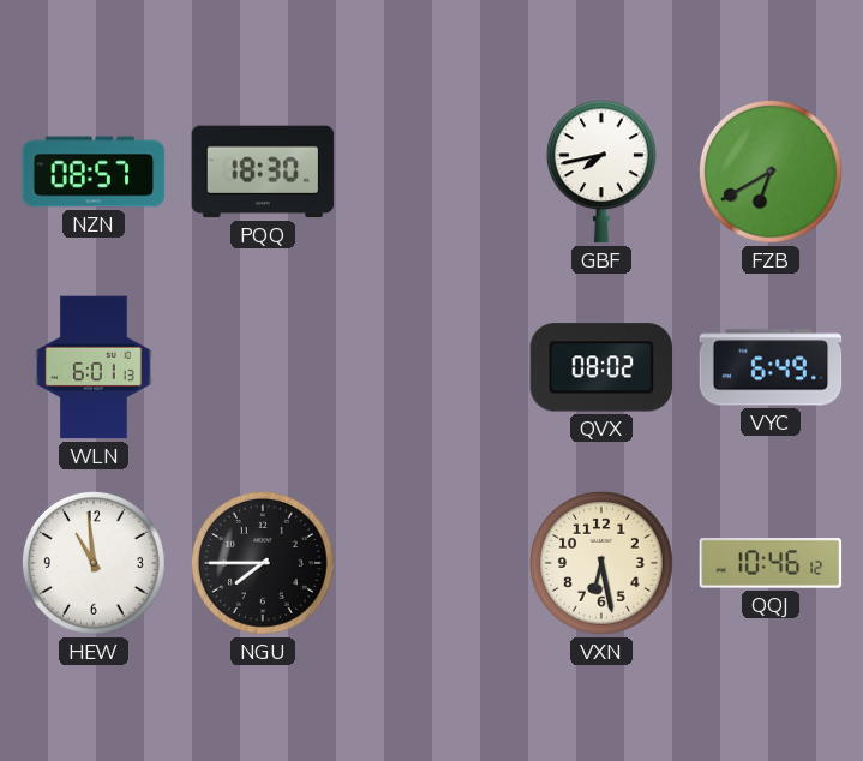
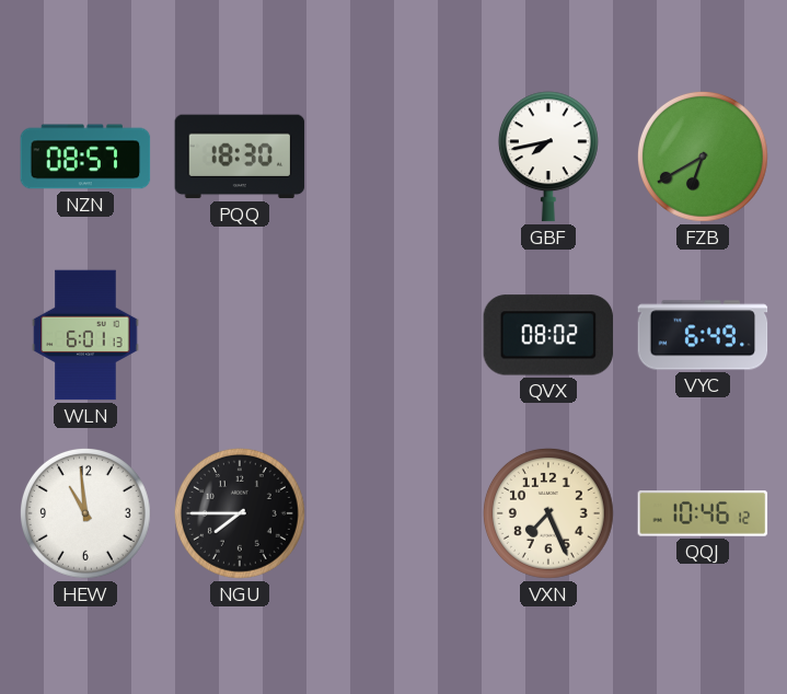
VXN: 6:28 -> 7:26
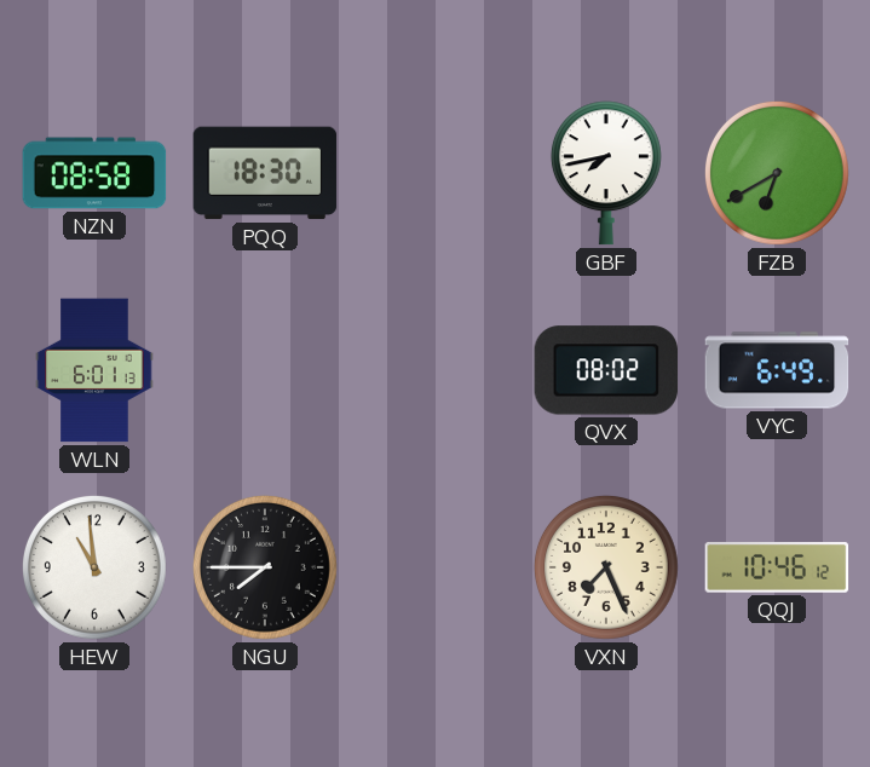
NZN: 08:57 -> 08:58
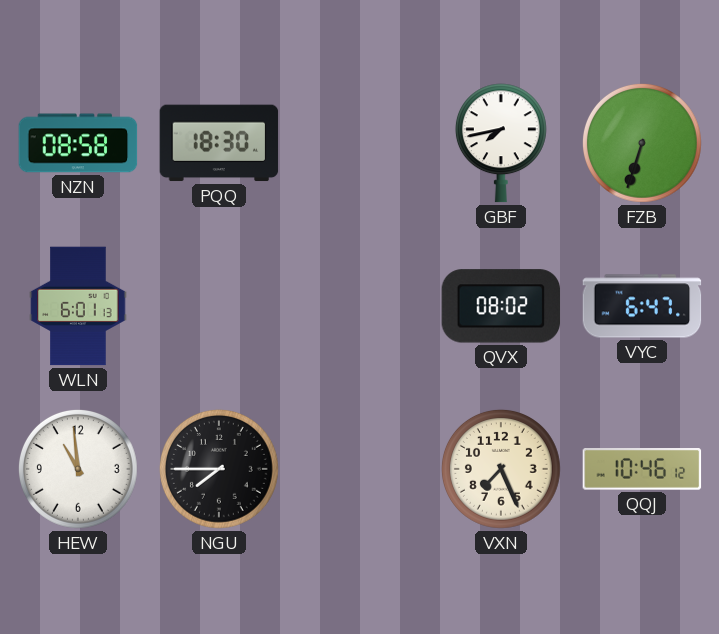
FZB: 6:40 -> 6:33
VYC: 6:49 -> 6:47
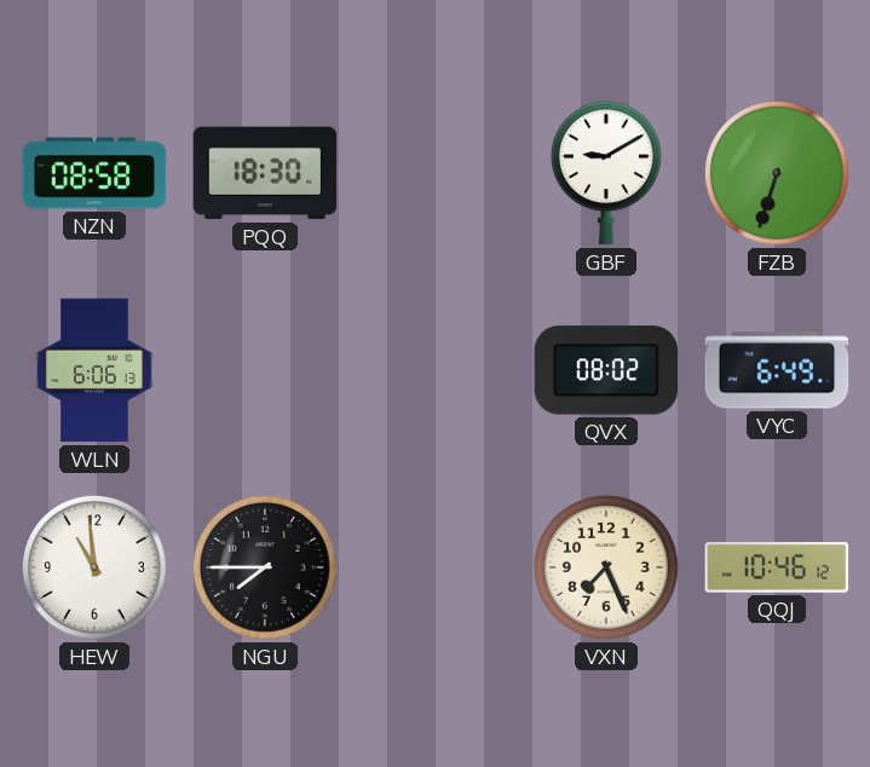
GBF: 7:43 -> 9:10
WLN: 6:01 -> 6:06
VYC: 6:47 -> 6:49
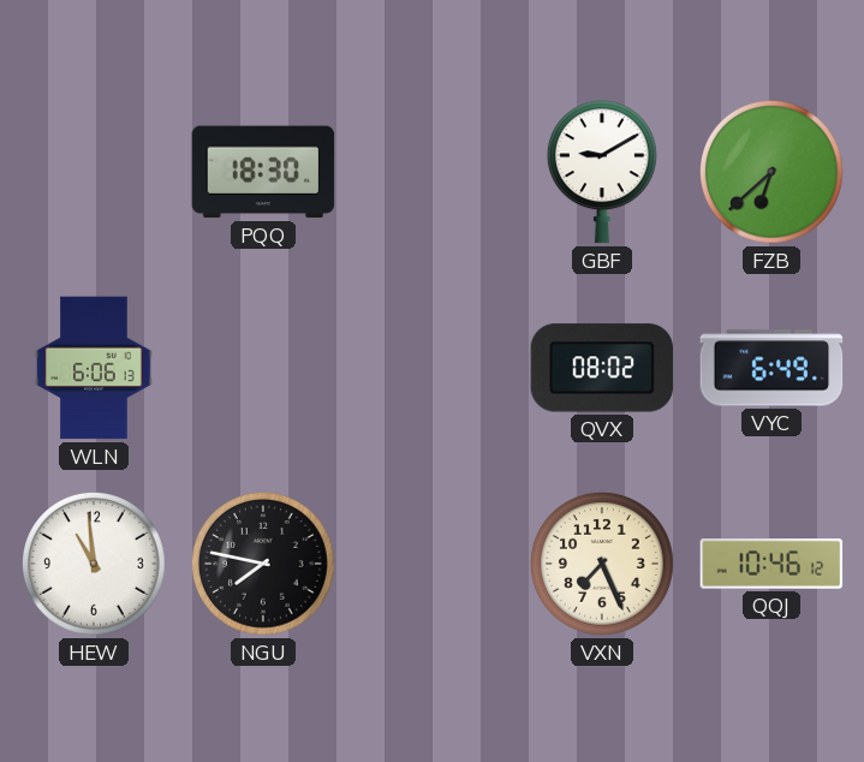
NZN: 08:58 -> none
FZB: 6:33 -> 6:38
NGU: 7:45 -> 7:47
